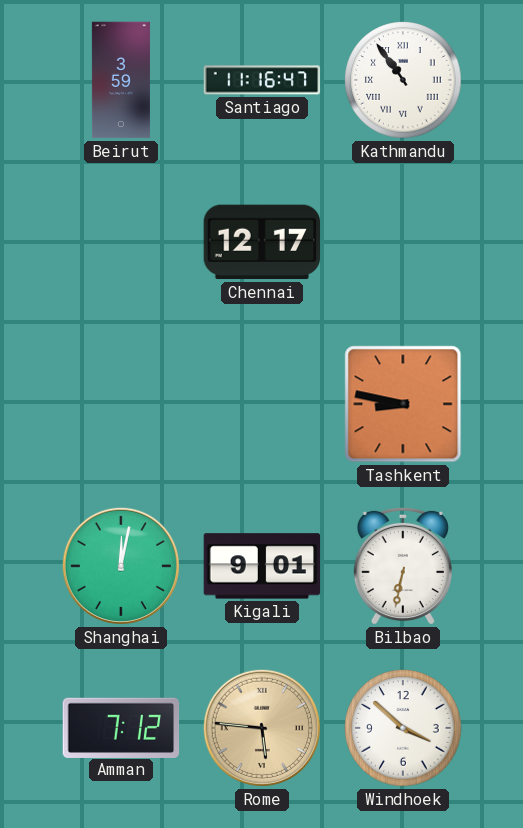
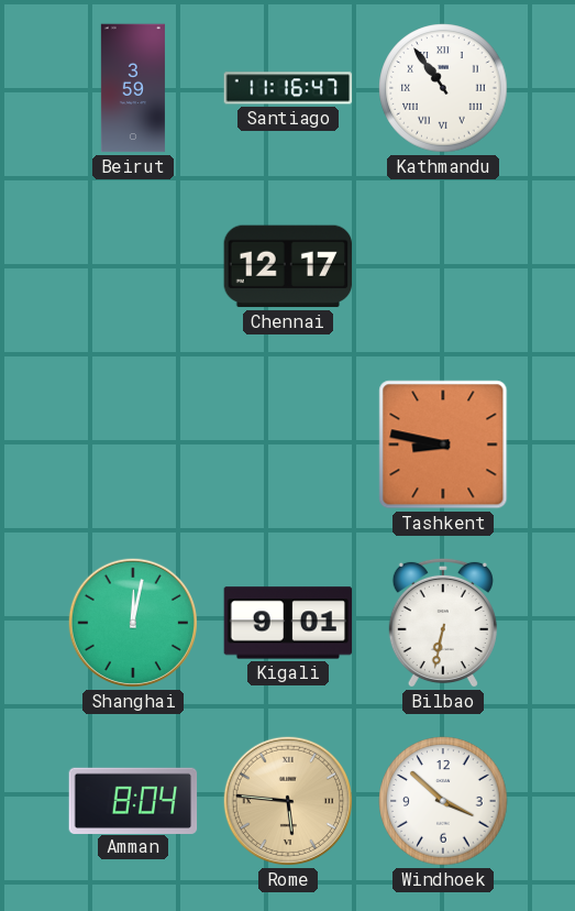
Amman: 7:12 -> 8:04
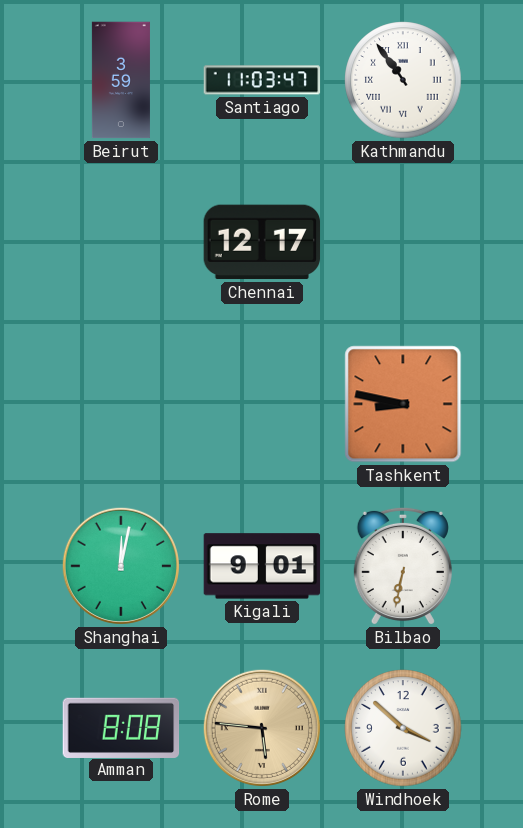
Santiago: 11:16 -> 11:03
Amman: 8:04 -> 8:08
